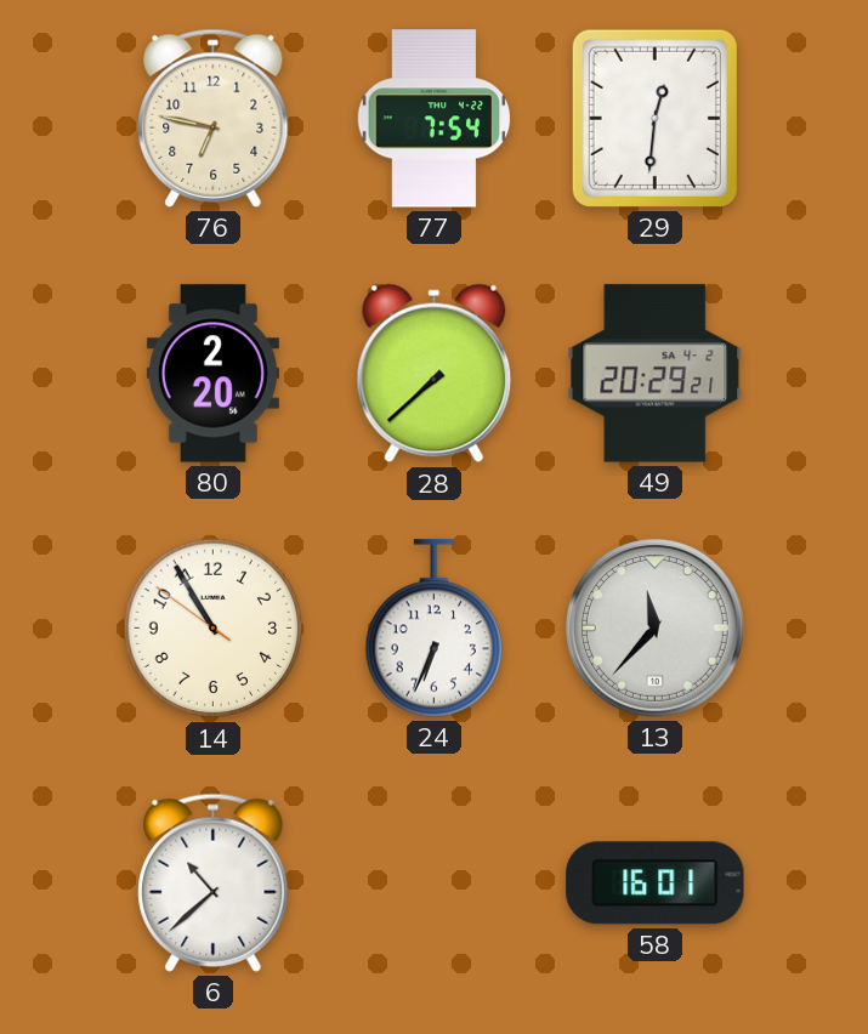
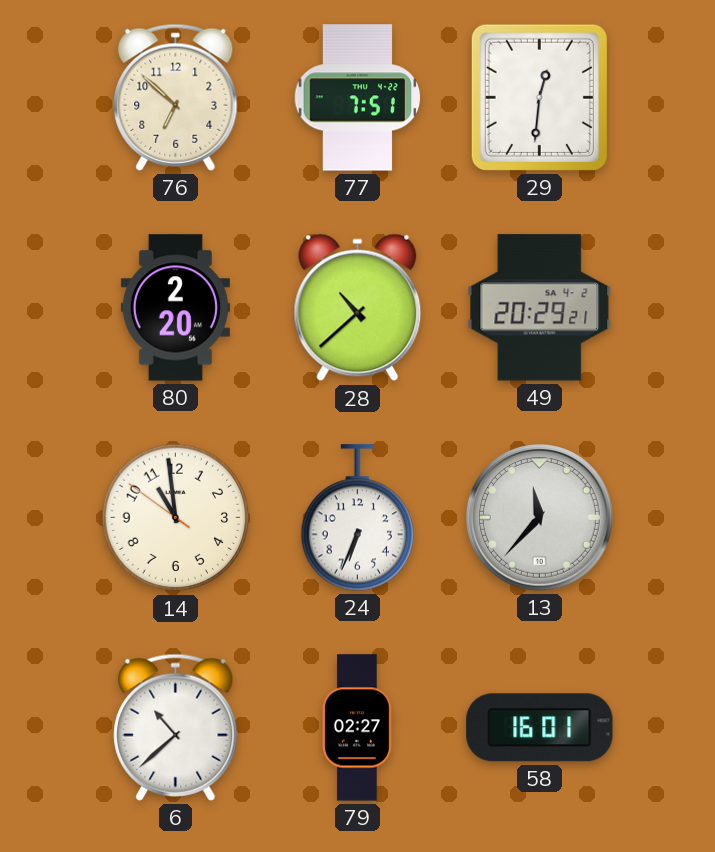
76: 6:47 -> 6:52
77: 7:54 -> 7:51
28: 7:38 -> 10:38
14: 10:54 -> 10:58
79: none -> 02:27
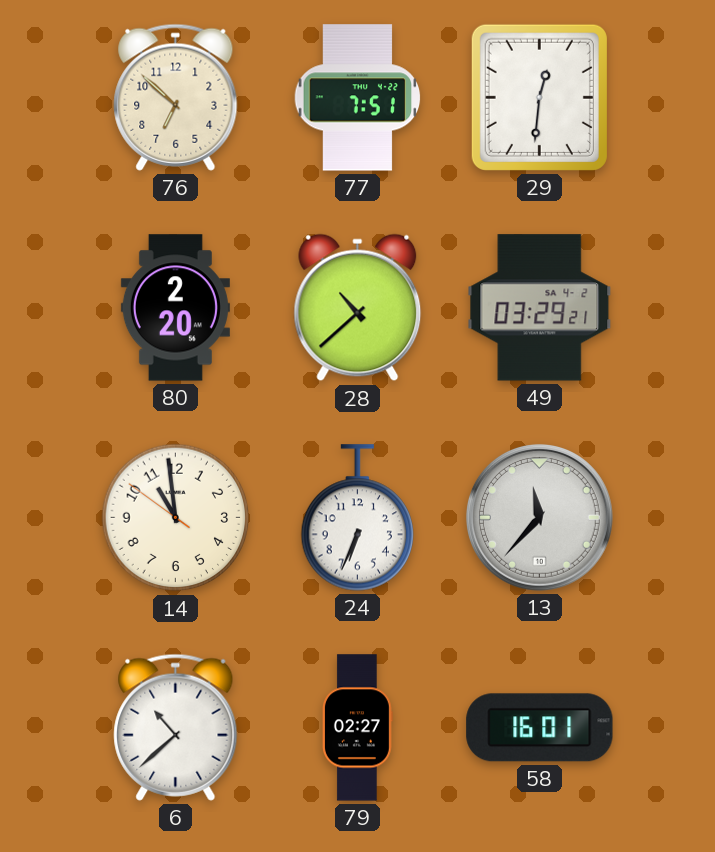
49: 20:29 -> 03:29
